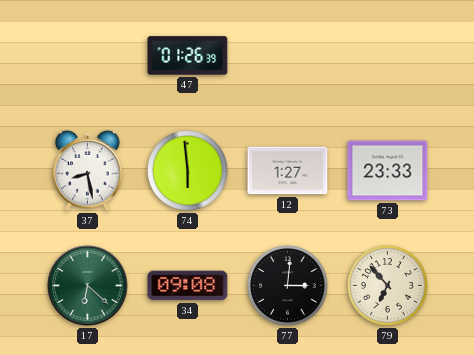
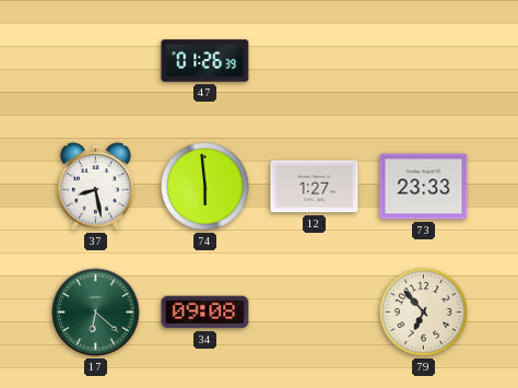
77: 3:01 -> none
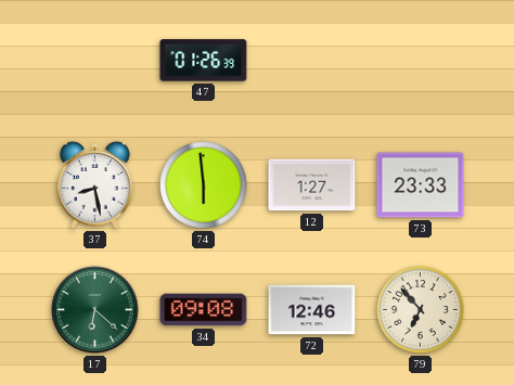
72: none -> 12:46
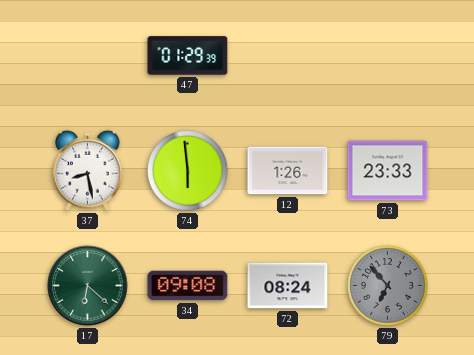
47: 01:26 -> 01:29
12: 1:27 -> 1:26
72: 12:46 -> 08:24
79 dial: cream -> grey
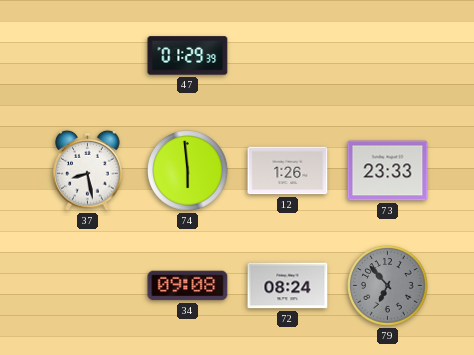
17: 6:22 -> none
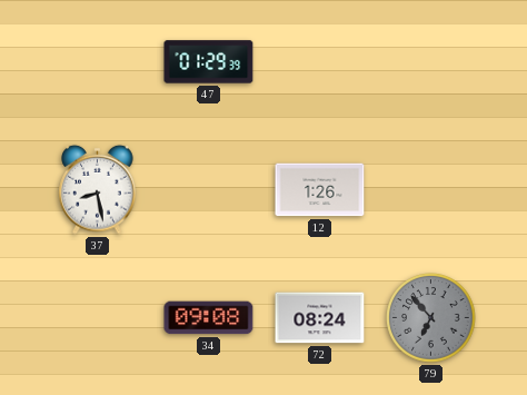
74: 5:59 -> none
73: 23:33 -> none
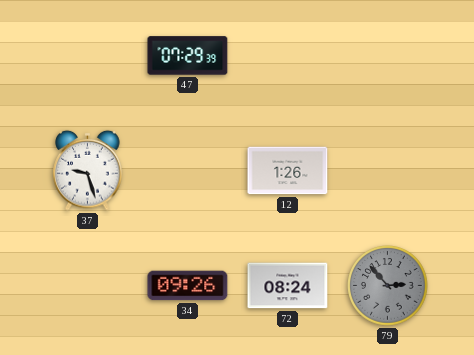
47: 01:29 -> 07:29
37: 8:28 -> 9:27
34: 09:08 -> 09:26
79: 6:53 -> 2:53
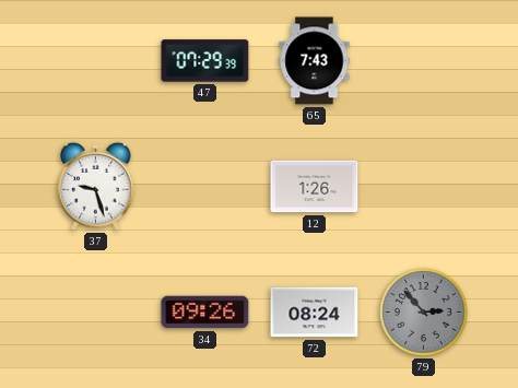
65: none -> 7:43
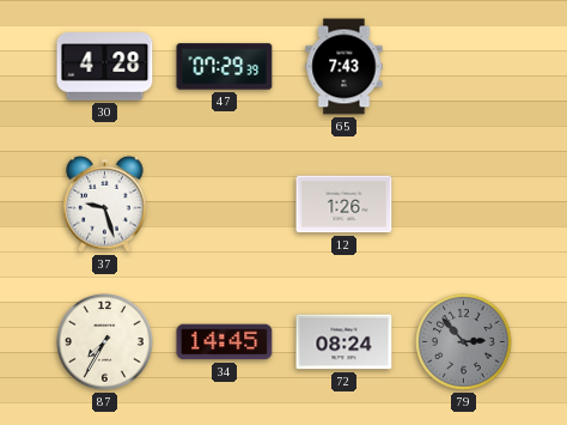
30: none -> 4:28
87: none -> 7:35
34: 09:26 -> 14:45
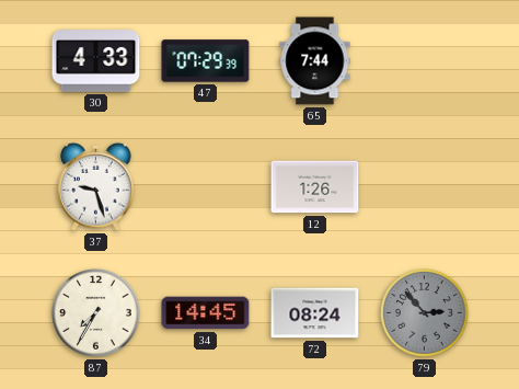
30: 4:28 -> 4:33
65: 7:43 -> 7:44
